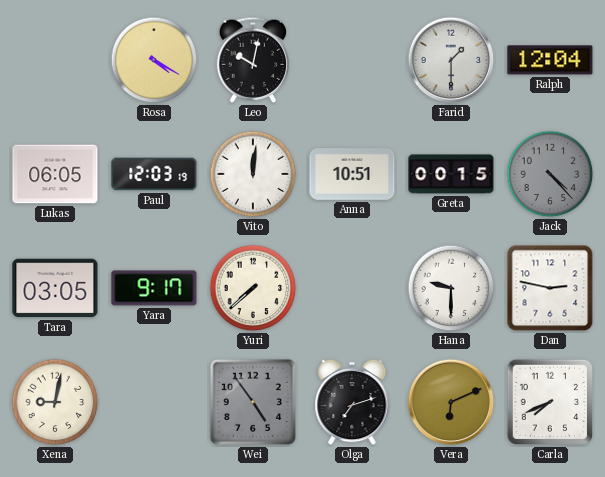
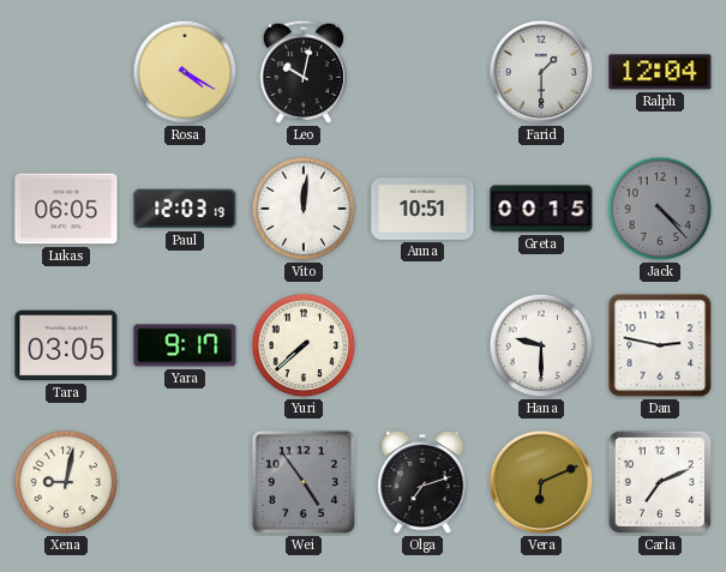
Carla: 7:41 -> 7:11
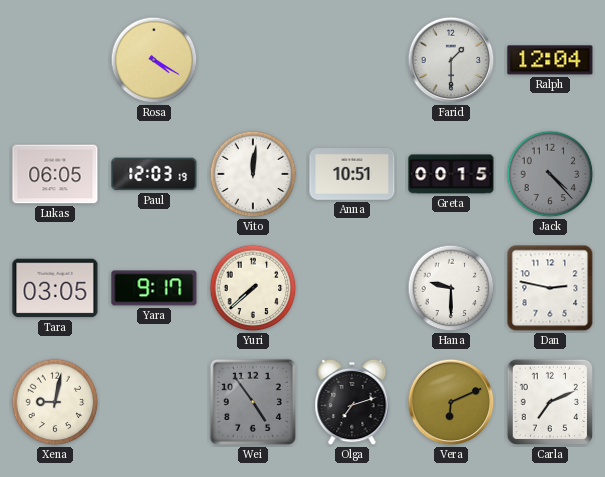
Leo: 10:02 -> none
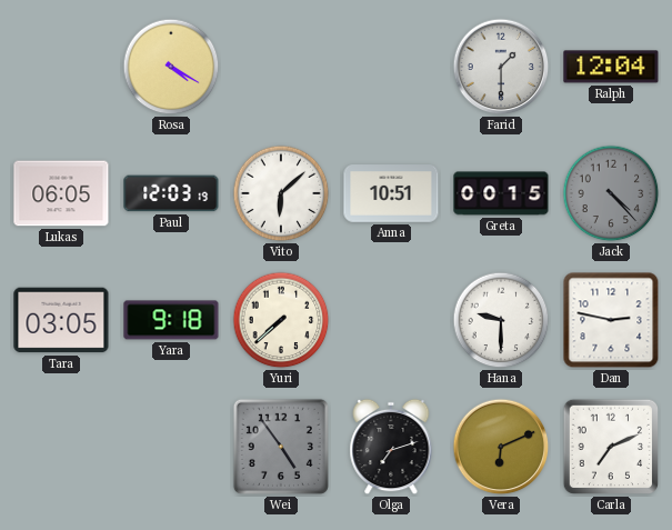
Vito: 12:01 -> 6:08
Yara: 9:17 -> 9:18
Xena: 9:02 -> none
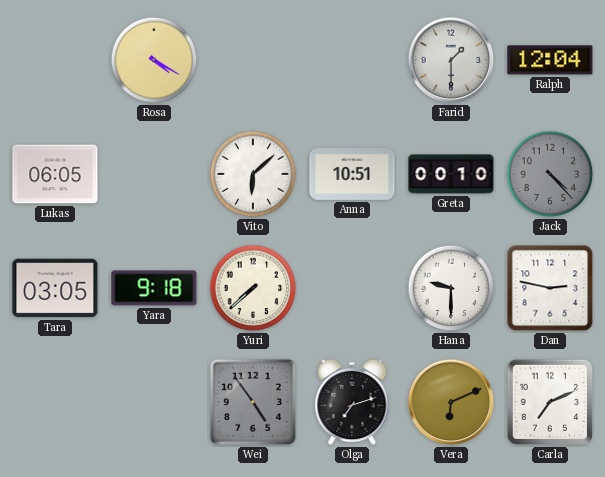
Paul: 12:03 -> none
Greta: 00:15 -> 00:10
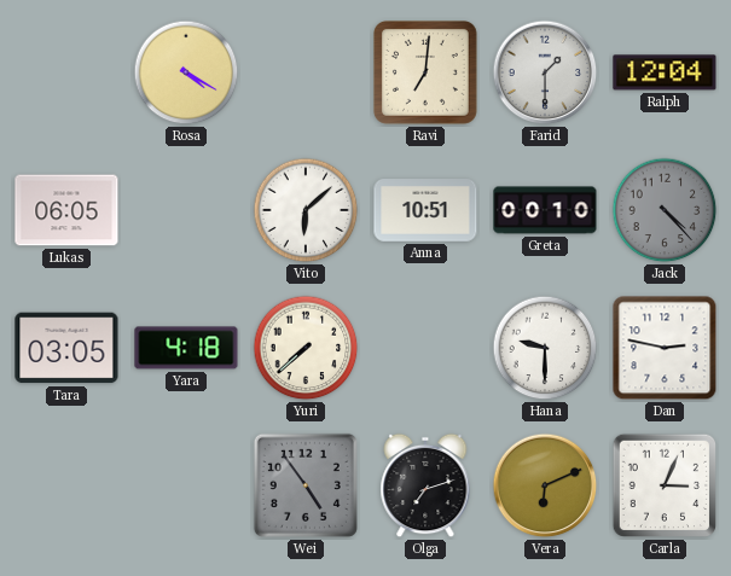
Ravi: none -> 7:01
Yara: 9:18 -> 4:18
Carla: 7:11 -> 3:04
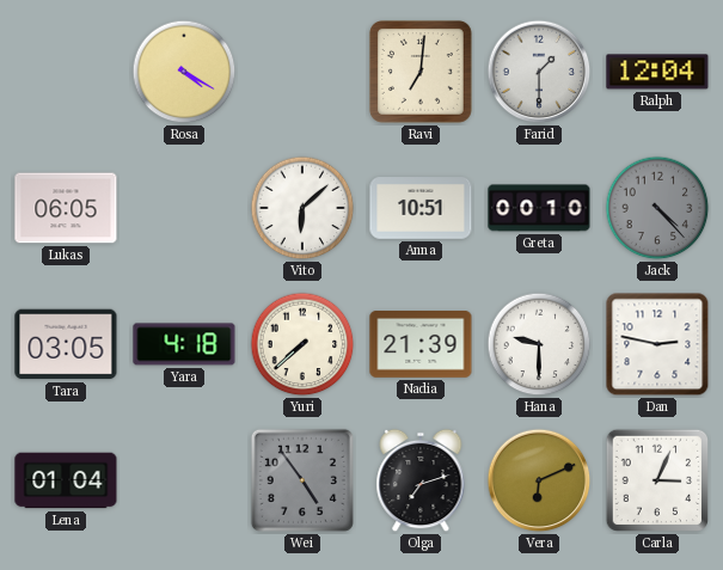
Nadia: none -> 21:39
Lena: none -> 01:04
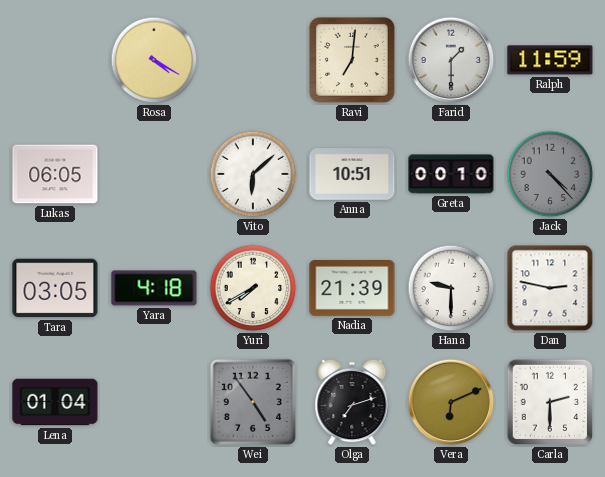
Ralph: 12:04 -> 11:59
Yuri: 7:38 -> 7:40
Carla: 3:04 -> 2:30
